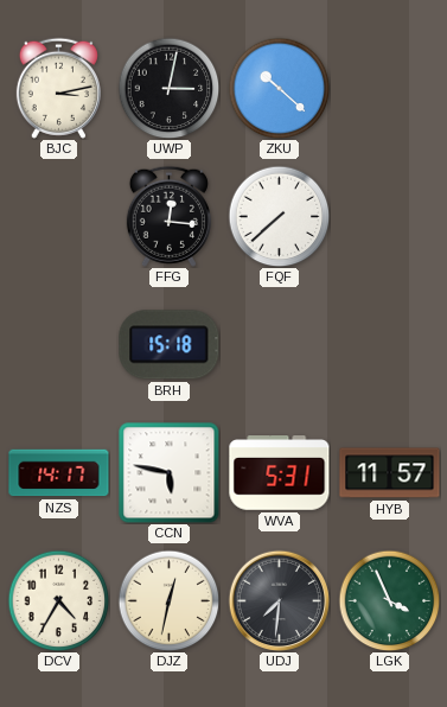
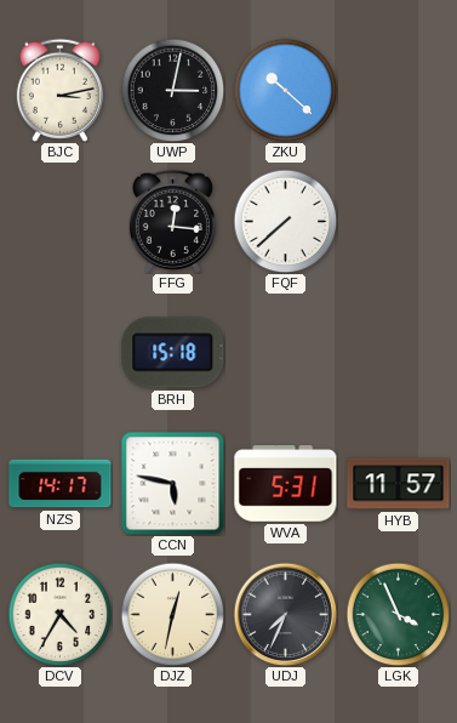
UDJ: 7:31 -> 7:34
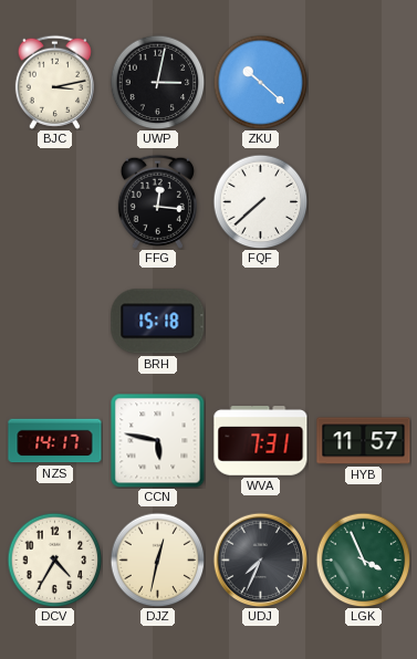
WVA: 5:31 -> 7:31
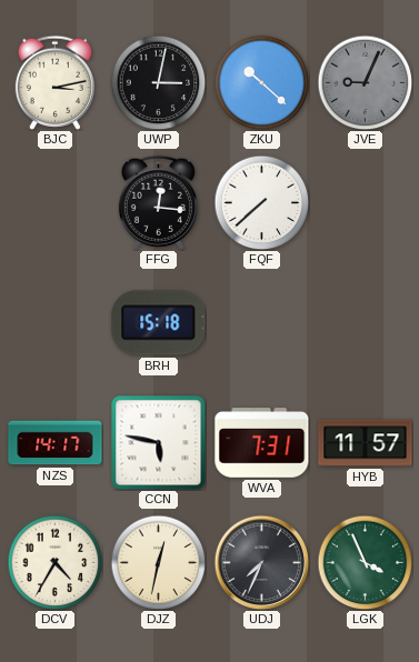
JVE: none -> 9:04
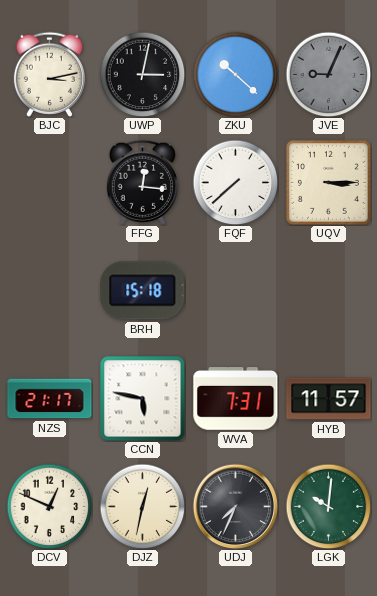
UQV: none -> 3:15
NZS: 14:17 -> 21:17
DCV: 4:35 -> 12:49
LGK: 3:56 -> 10:01
